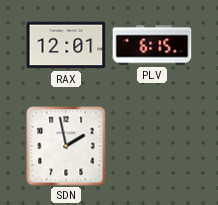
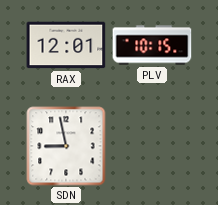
PLV: 6:15 -> 10:15
SDN: 1:58 -> 8:58
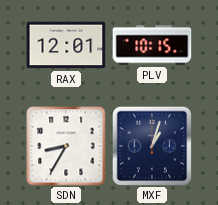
SDN: 8:58 -> 8:35
MXF: none -> 1:03
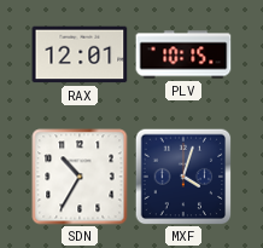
SDN: 8:35 -> 10:35
MXF: 1:03 -> 4:03
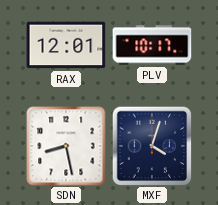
PLV: 10:15 -> 10:17
SDN: 10:35 -> 8:28
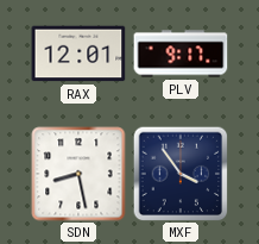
PLV: 10:17 -> 9:17
MXF: 4:03 -> 3:54
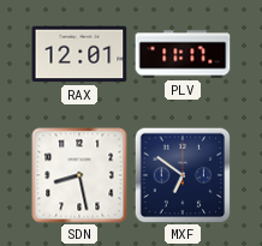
PLV: 9:17 -> 11:17
MXF: 3:54 -> 6:51
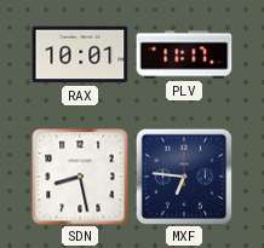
RAX: 12:01 -> 10:01
MXF: 6:51 -> 6:46
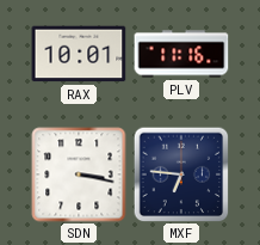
PLV: 11:17 -> 11:16
SDN: 8:28 -> 3:17
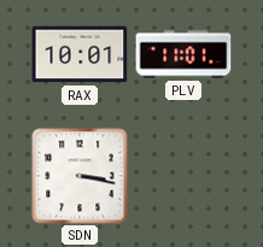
PLV: 11:16 -> 11:01
MXF: 6:46 -> none
